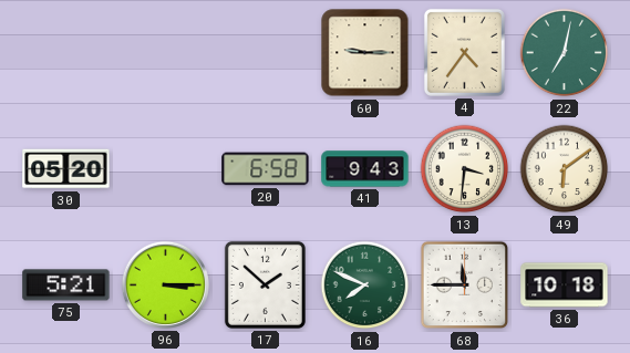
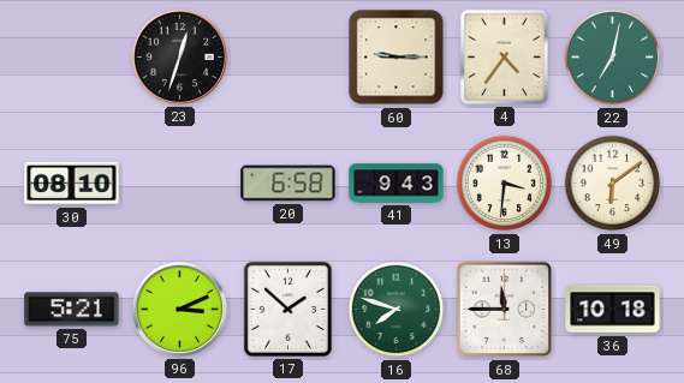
23: none -> 12:33
30: 05:20 -> 08:10
96: 3:15 -> 3:11
16: 7:49 -> 7:48
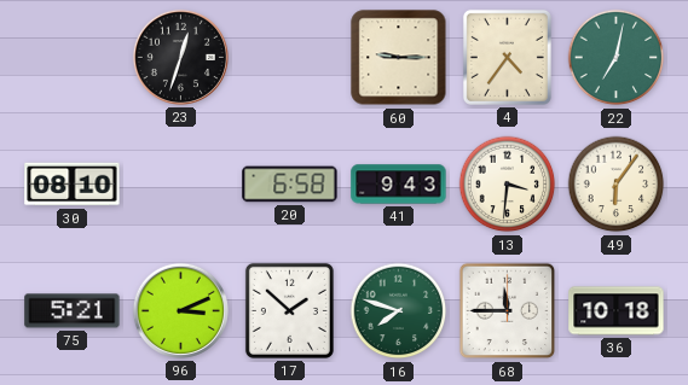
49: 6:09 -> 6:06
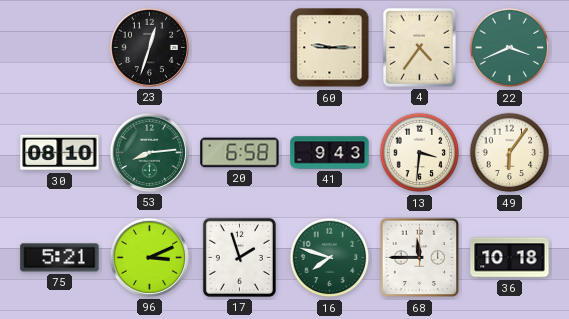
22: 7:02 -> 3:41
53: none -> 8:14
17: 1:52 -> 1:57
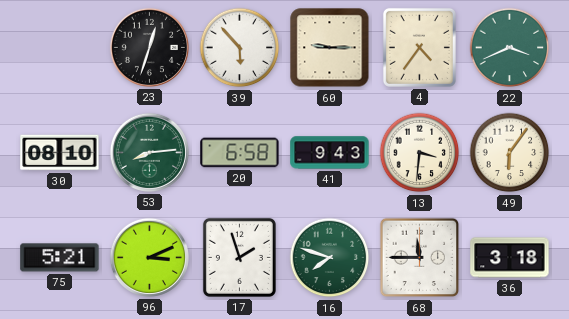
39: none -> 5:53
36: 10:18 -> 3:18
